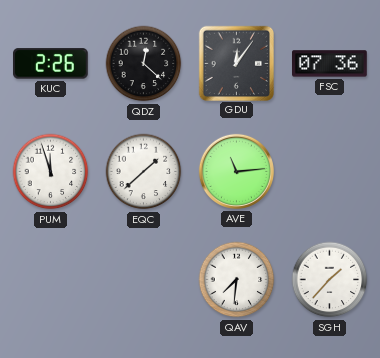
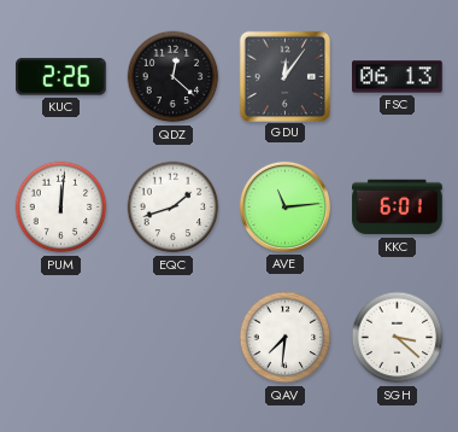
FSC: 07:36 -> 06:13
PUM: 11:57 -> 12:01
EQC: 1:38 -> 1:42
KKC: none -> 6:01
SGH: 1:37 -> 3:22
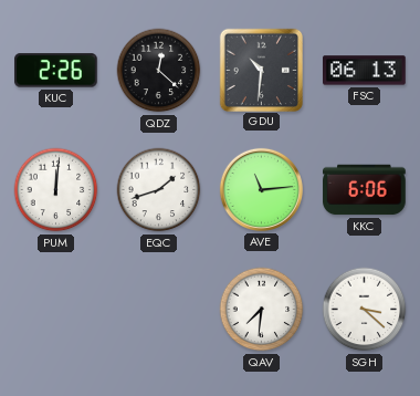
GDU: 12:06 -> 10:31
KKC: 6:01 -> 6:06
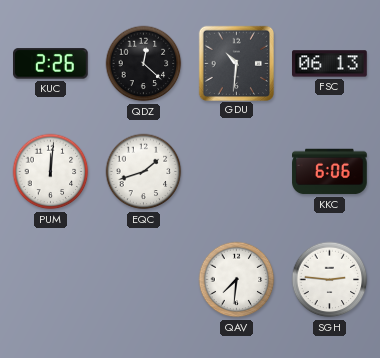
AVE: 11:14 -> none
SGH: 3:22 -> 2:46
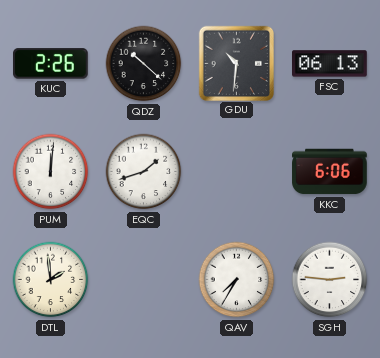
QDZ: 12:22 -> 10:22
DTL: none -> 1:59
QAV: 7:31 -> 7:35
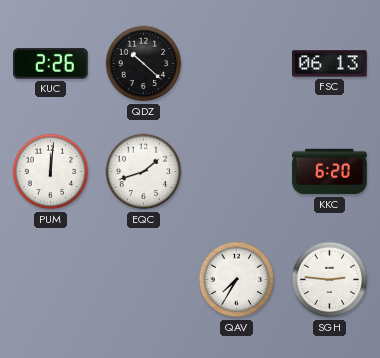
GDU: 10:31 -> none
KKC: 6:06 -> 6:20
DTL: 1:59 -> none
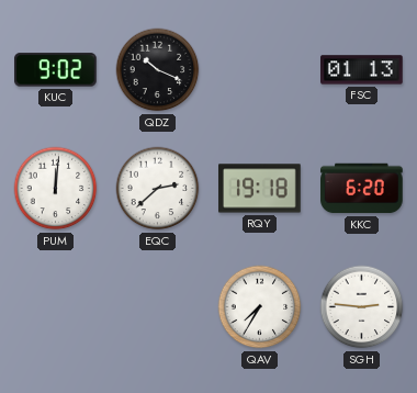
KUC: 2:26 -> 9:02
QDZ: 10:22 -> 10:19
FSC: 06:13 -> 01:13
EQC: 1:42 -> 2:38
RQY: none -> 19:18
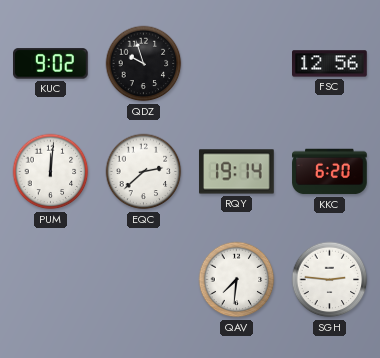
QDZ: 10:19 -> 9:57
FSC: 01:13 -> 12:56
RQY: 19:18 -> 19:14
QAV: 7:35 -> 7:31
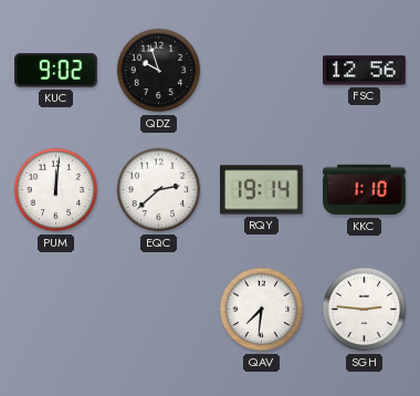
KKC: 6:20 -> 1:10
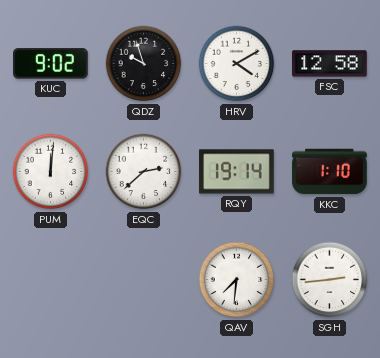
HRV: none -> 4:10
FSC: 12:56 -> 12:58
SGH: 2:46 -> 2:44
